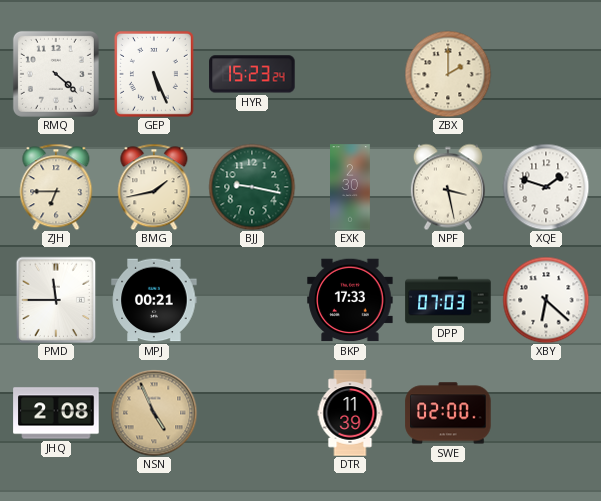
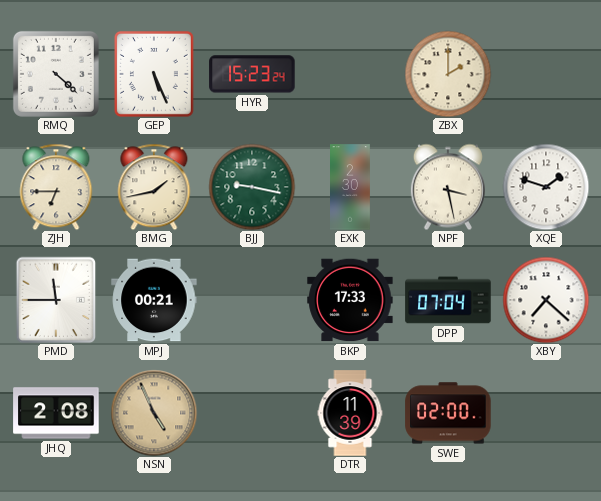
DPP: 07:03 -> 07:04
XBY: 6:22 -> 7:22
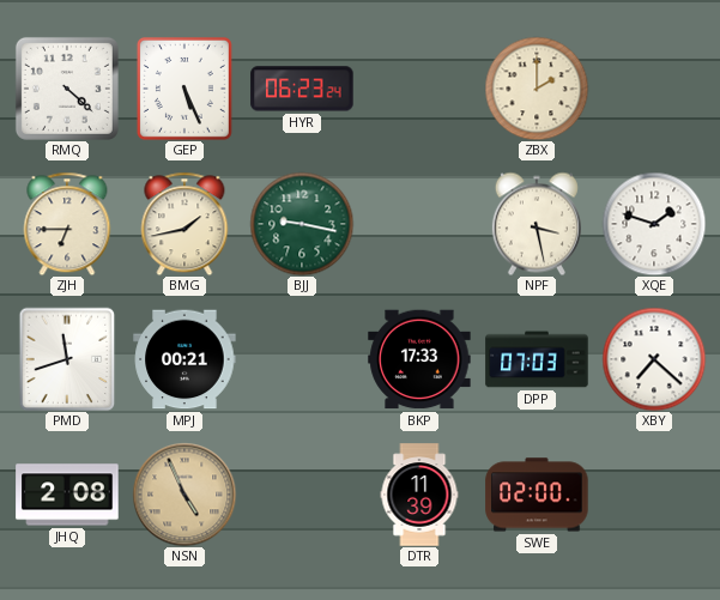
HYR: 15:23 -> 06:23
EXK: 2:30 -> none
PMD: 11:45 -> 11:42
DPP: 07:04 -> 07:03
